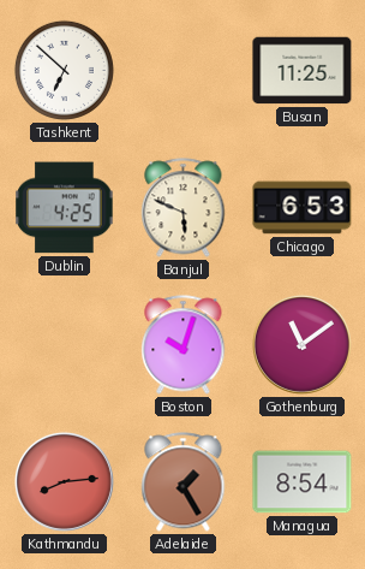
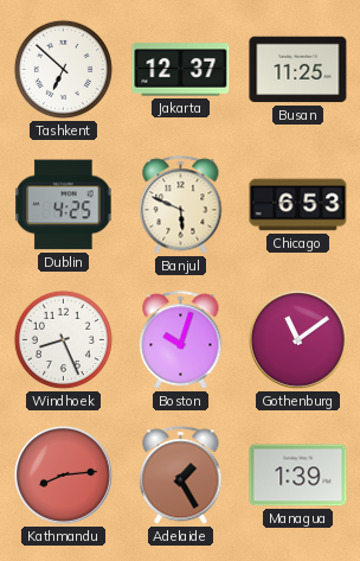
Jakarta: none -> 12:37
Windhoek: none -> 8:26
Managua: 8:54 -> 1:39
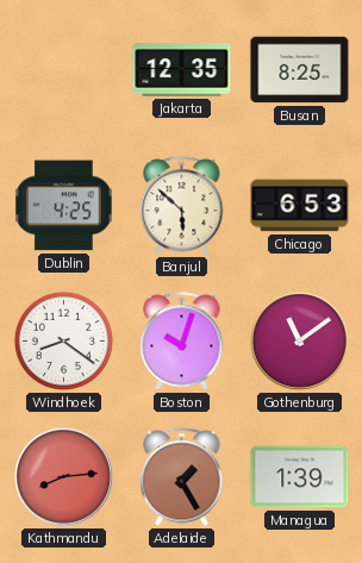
Tashkent: 6:52 -> none
Jakarta: 12:37 -> 12:35
Busan: 11:25 -> 8:25
Banjul: 5:49 -> 5:52
Windhoek: 8:26 -> 8:21
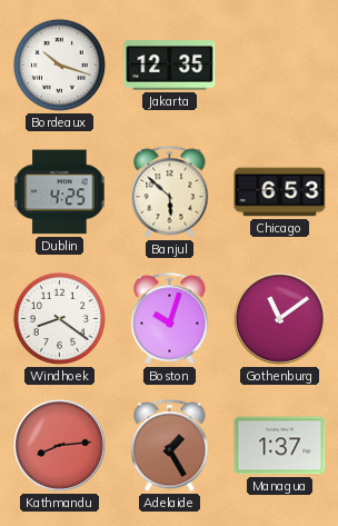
Bordeaux: none -> 10:18
Busan: 8:25 -> none
Managua: 1:39 -> 1:37
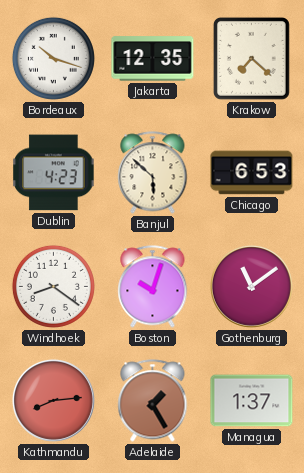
Krakow: none -> 7:22
Dublin: 4:25 -> 4:23
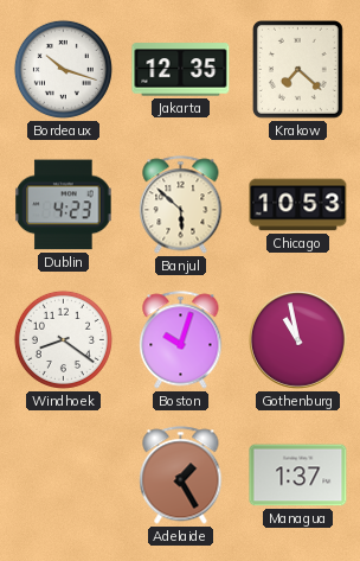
Chicago: 6:53 -> 10:53
Gothenburg: 11:09 -> 10:58
Kathmandu: 8:14 -> none
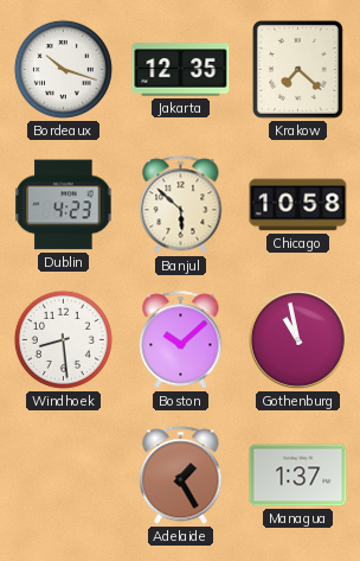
Chicago: 10:53 -> 10:58
Windhoek: 8:21 -> 8:29
Boston: 10:03 -> 10:08
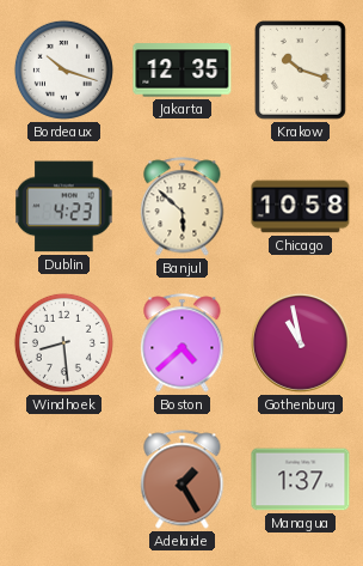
Krakow: 7:22 -> 10:18
Boston: 10:08 -> 4:38
